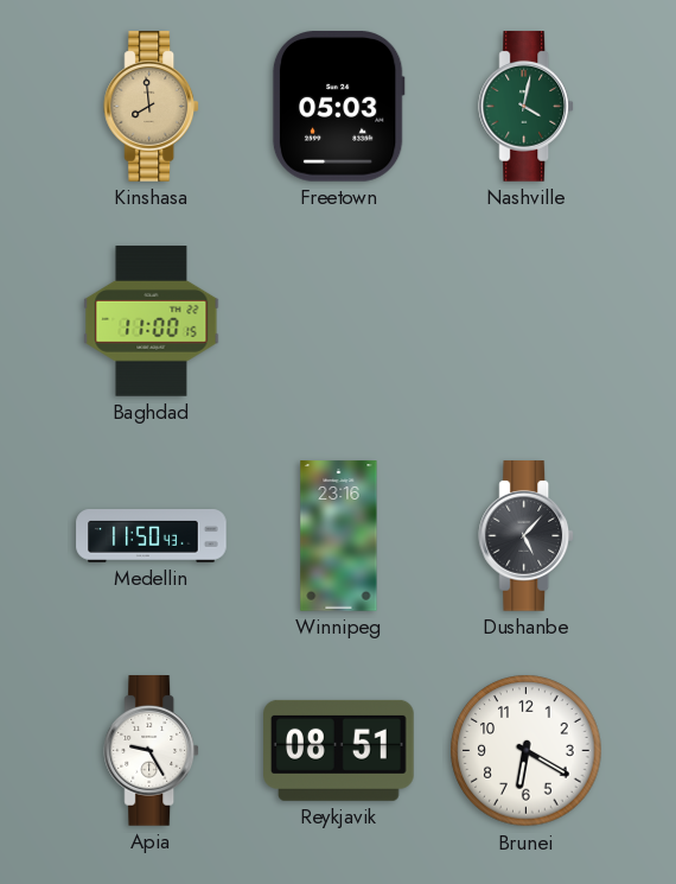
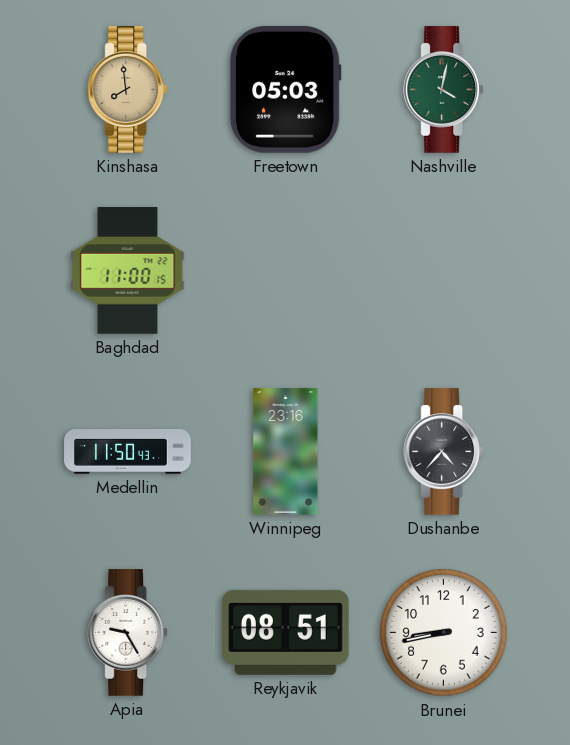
Dushanbe: 5:07 -> 4:37
Brunei: 6:20 -> 8:43
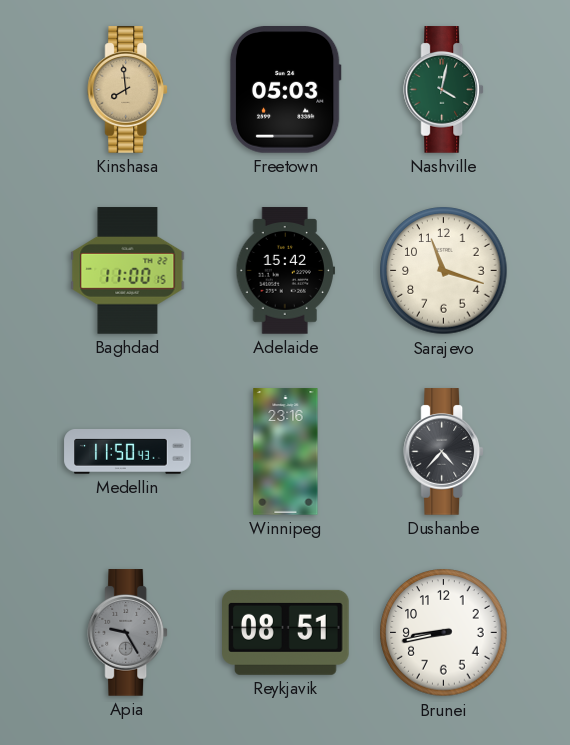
Adelaide: none -> 15:42
Sarajevo: none -> 11:18
Apia dial: white -> grey
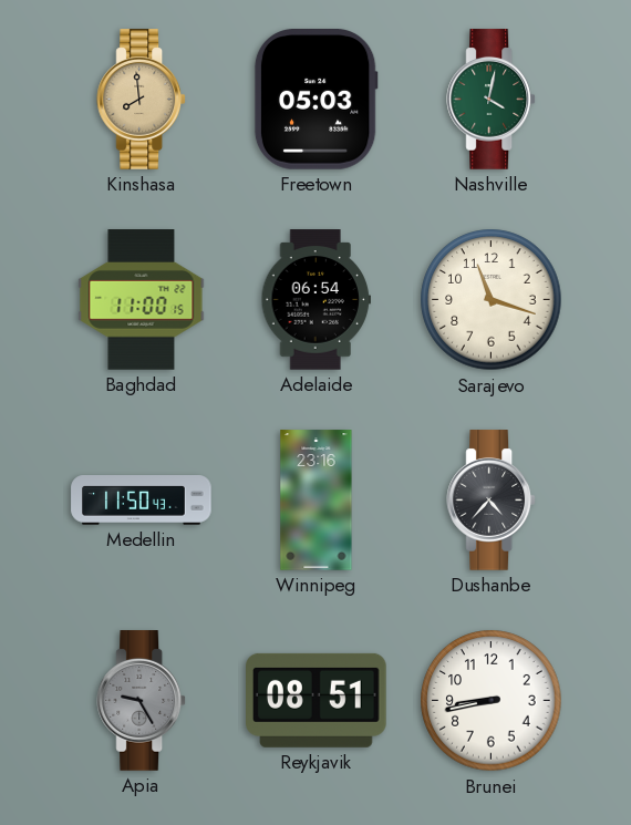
Adelaide: 15:42 -> 06:54
